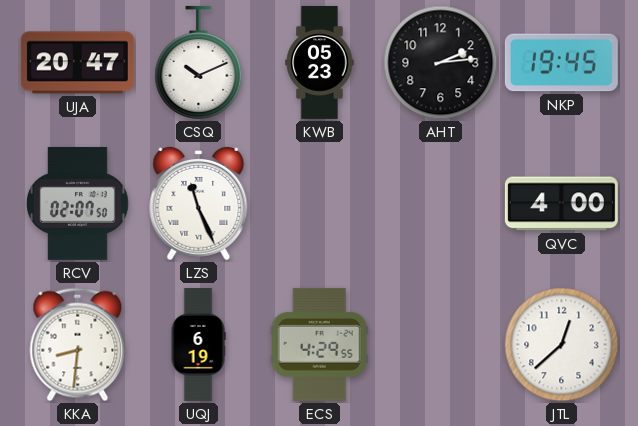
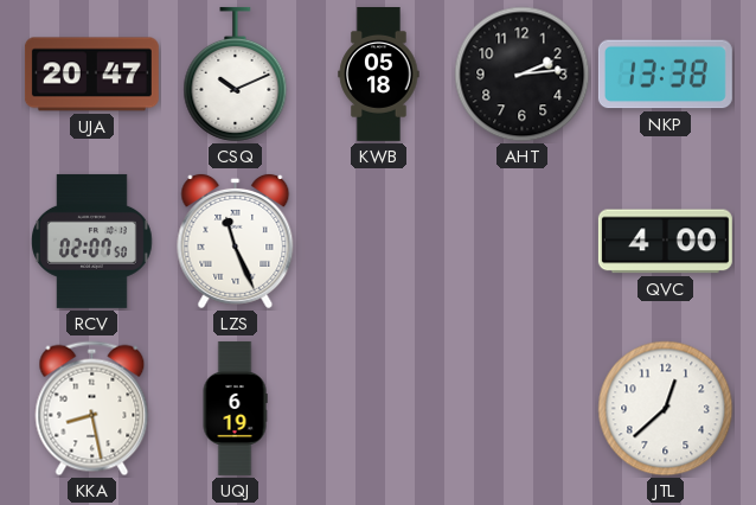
KWB: 05:23 -> 05:18
NKP: 19:45 -> 13:38
KKA: 8:31 -> 8:28
ECS: 4:29 -> none
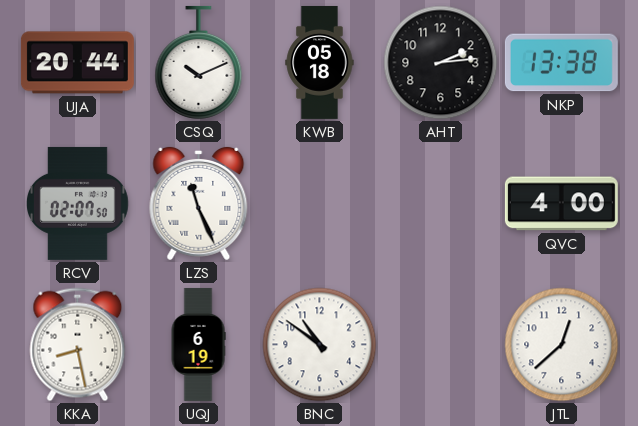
UJA: 20:47 -> 20:44
BNC: none -> 10:51
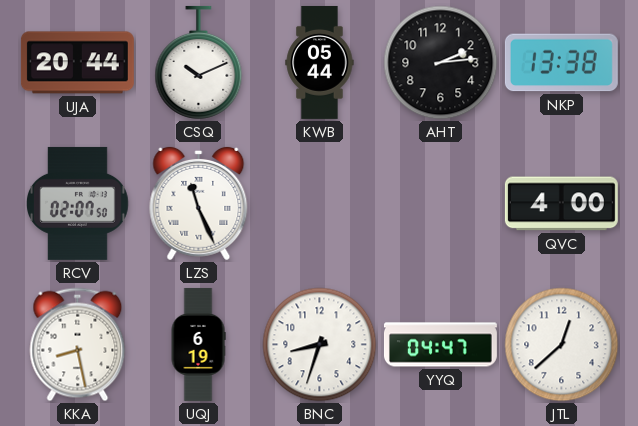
KWB: 05:18 -> 05:44
BNC: 10:51 -> 8:33
YYQ: none -> 04:47
